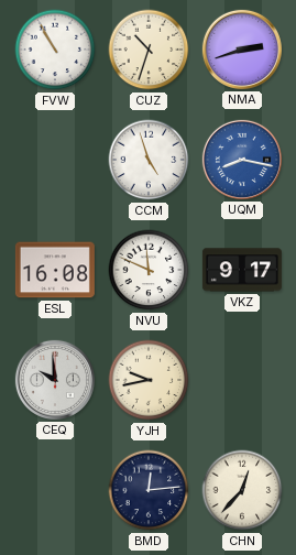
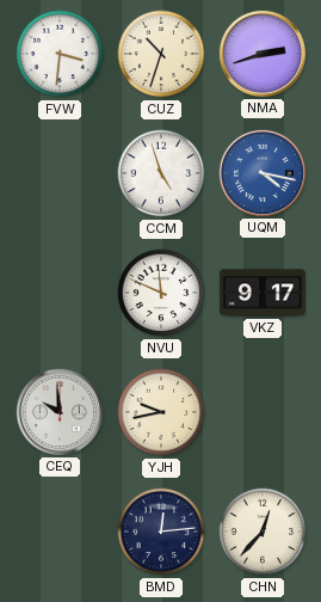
FVW: 10:55 -> 3:31
UQM: 8:17 -> 4:17
ESL: 16:08 -> none
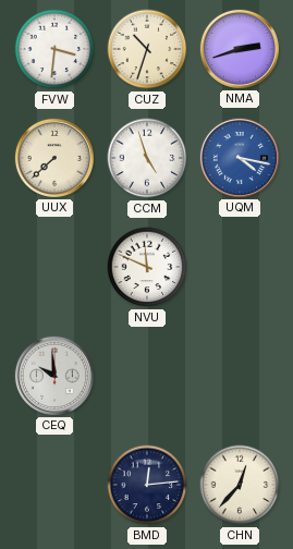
UUX: none -> 7:38
VKZ: 9:17 -> none
YJH: 9:43 -> none
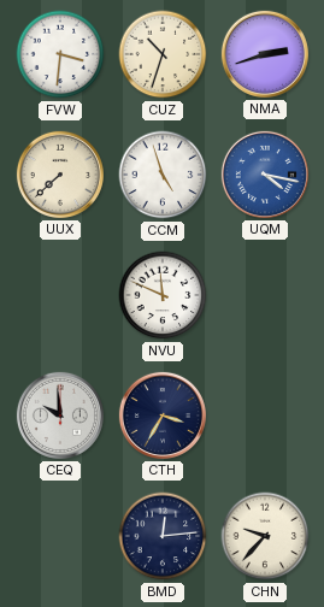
CTH: none -> 3:35
CHN: 12:37 -> 9:37
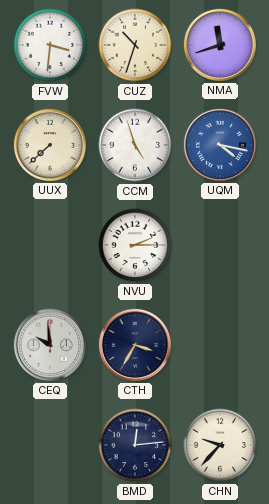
NMA: 2:42 -> 11:42
NVU: 11:49 -> 2:15
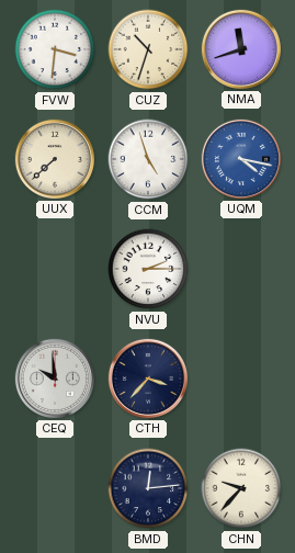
CTH: 3:35 -> 3:37
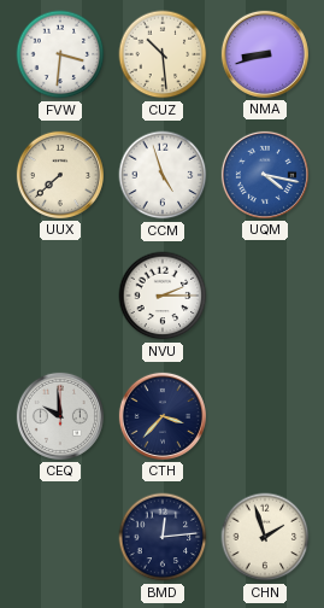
CUZ: 10:33 -> 10:29
NMA: 11:42 -> 8:42
CHN: 9:37 -> 1:57
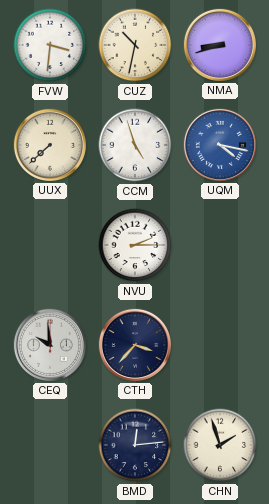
CUZ: 10:29 -> 10:32
